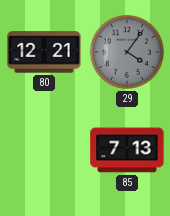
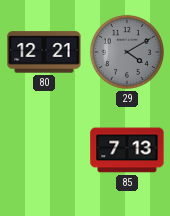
29: 4:06 -> 4:10
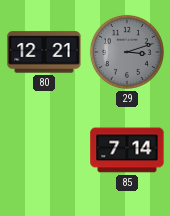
29: 4:10 -> 3:12
85: 7:13 -> 7:14
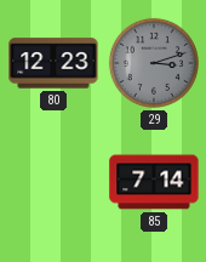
80: 12:21 -> 12:23
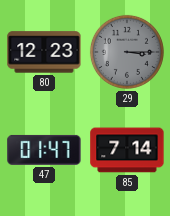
29: 3:12 -> 3:15
47: none -> 01:47
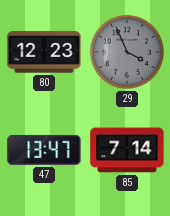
29: 3:15 -> 3:56
47: 01:47 -> 13:47
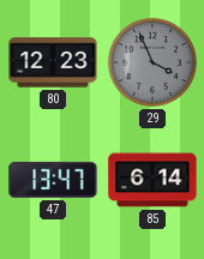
85: 7:14 -> 6:14
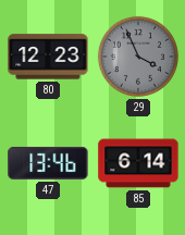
47: 13:47 -> 13:46
